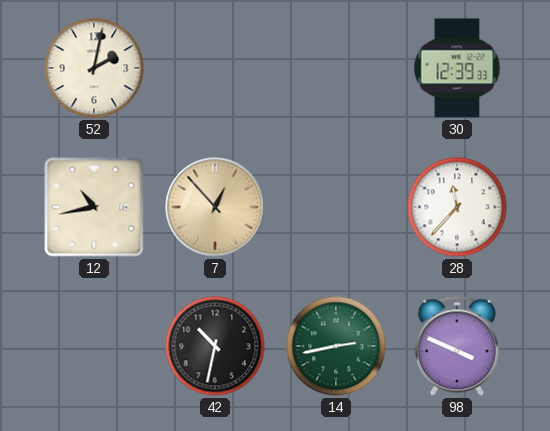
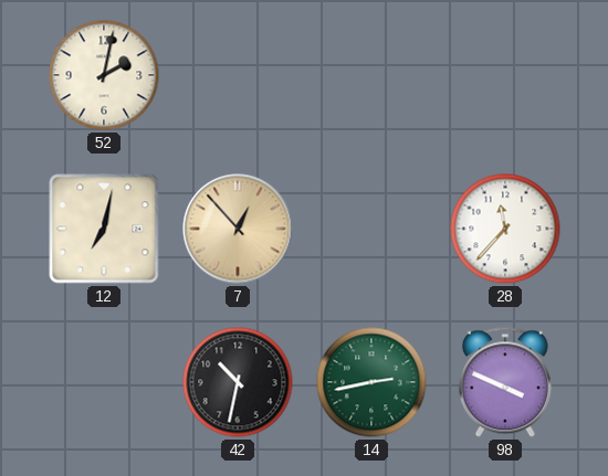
30: 12:39 -> none
12: 10:43 -> 7:02
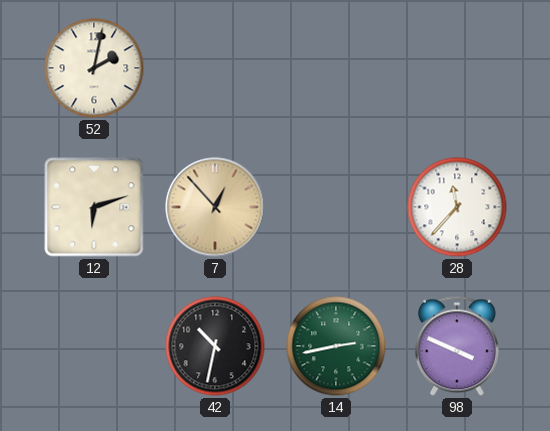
12: 7:02 -> 6:12
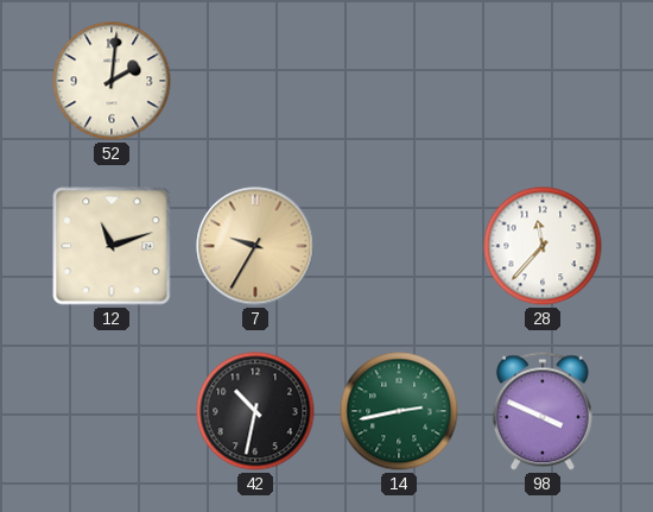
52: 2:02 -> 2:01
12: 6:12 -> 11:12
7: 12:53 -> 9:35
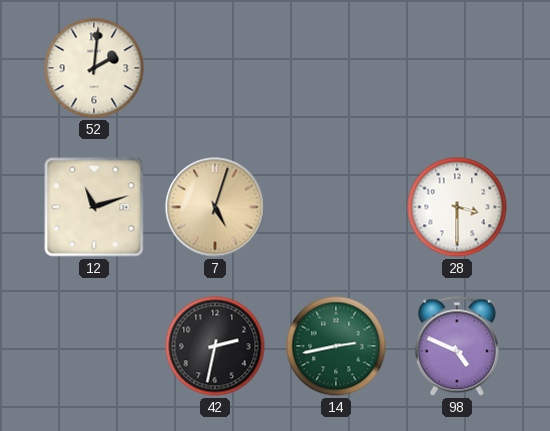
7: 9:35 -> 5:03
28: 11:37 -> 3:30
42: 10:32 -> 2:32
98: 3:49 -> 4:49
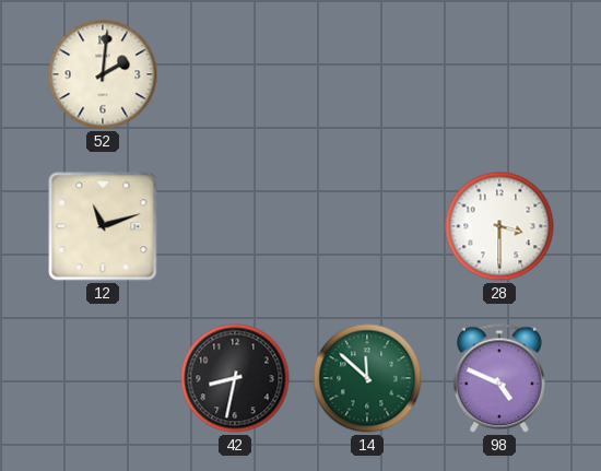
7: 5:03 -> none
42: 2:32 -> 8:32
14: 2:43 -> 11:52
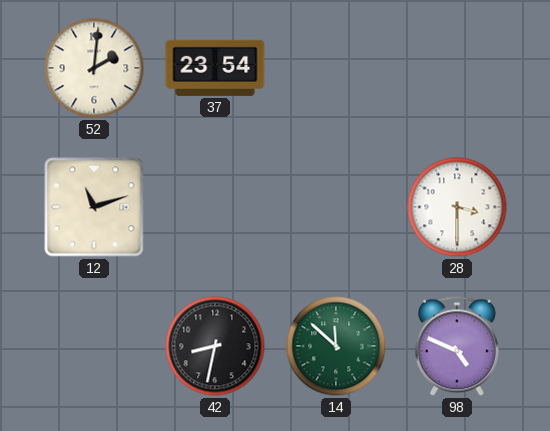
37: none -> 23:54
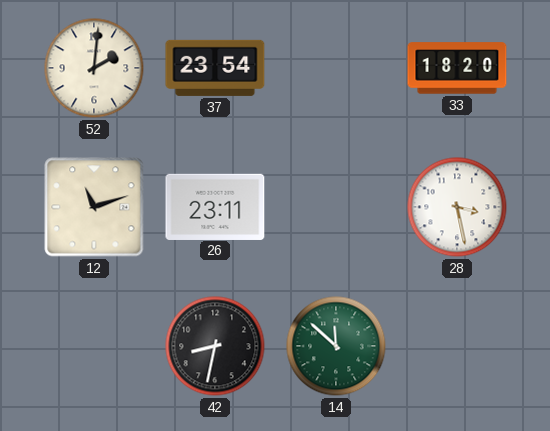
33: none -> 18:20
26: none -> 23:11
28: 3:30 -> 3:28
98: 4:49 -> none
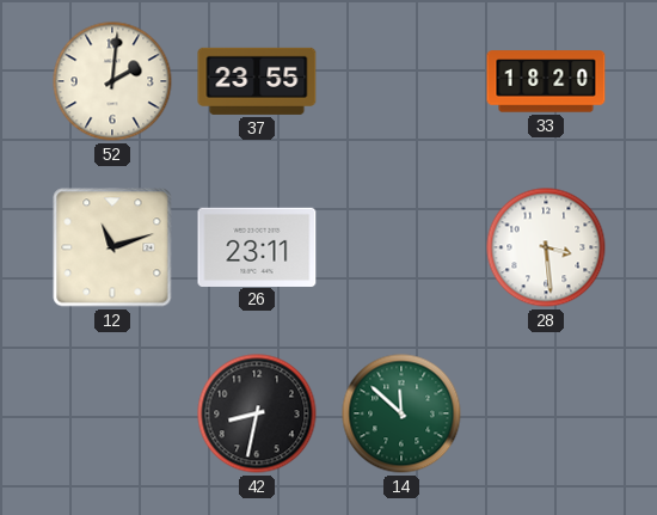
37: 23:54 -> 23:55
28: 3:28 -> 3:29
